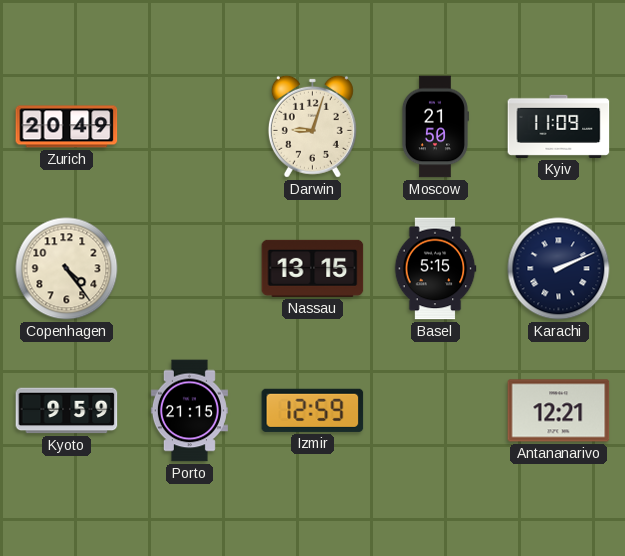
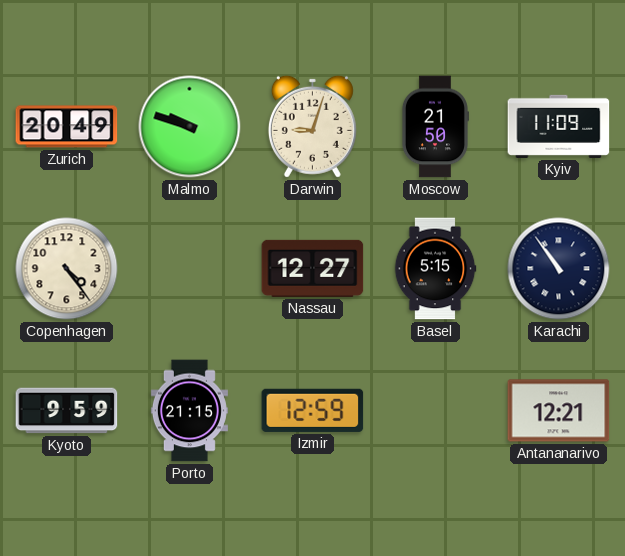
Malmo: none -> 9:48
Nassau: 13:15 -> 12:27
Karachi: 2:11 -> 10:54
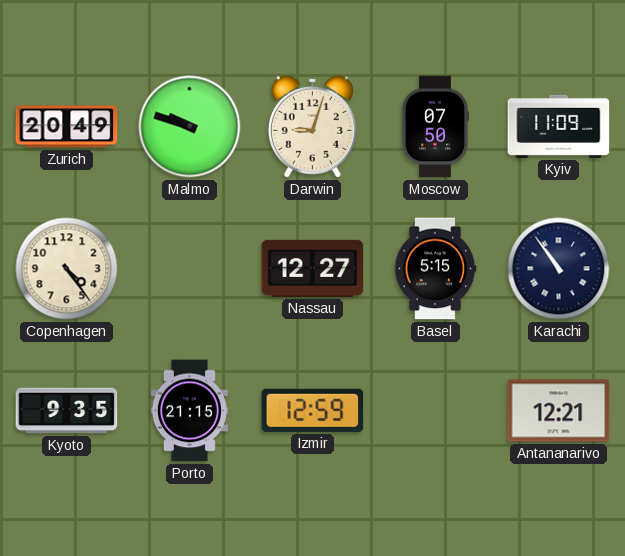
Moscow: 21:50 -> 07:50
Kyoto: 9:59 -> 9:35
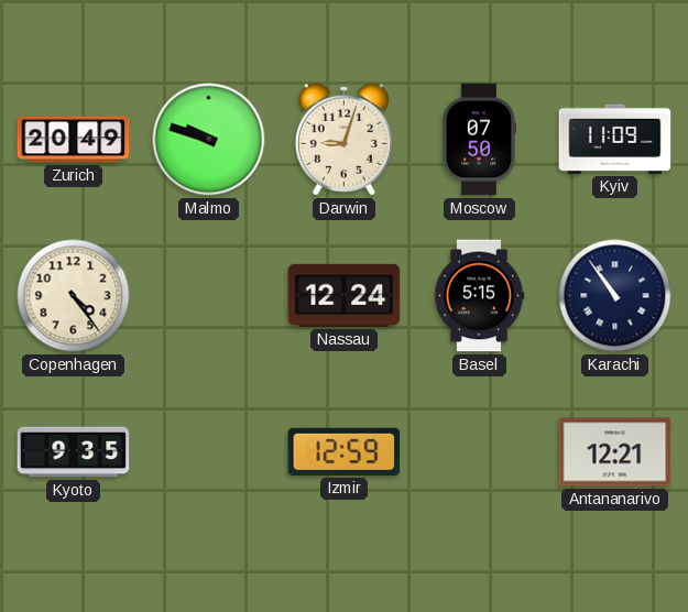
Nassau: 12:27 -> 12:24
Porto: 21:15 -> none
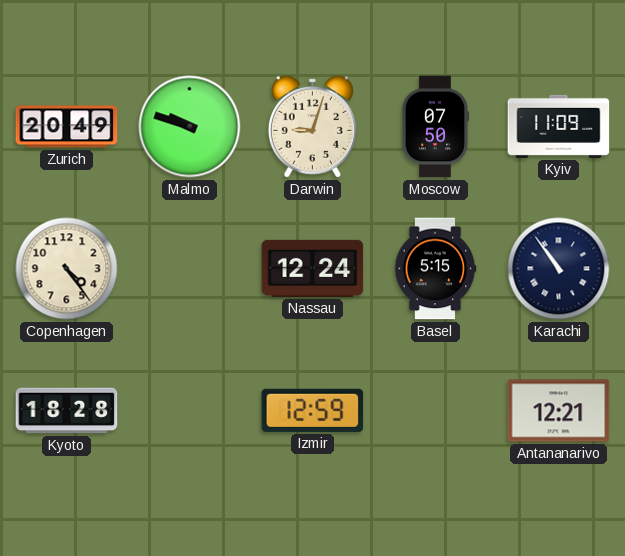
Kyoto: 9:35 -> 18:28
